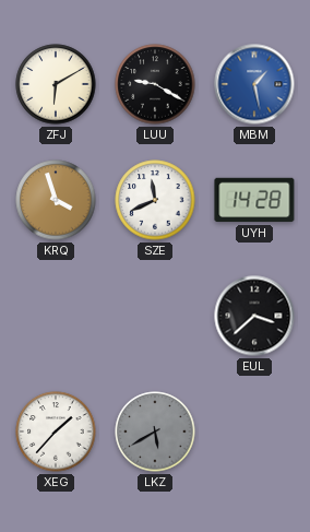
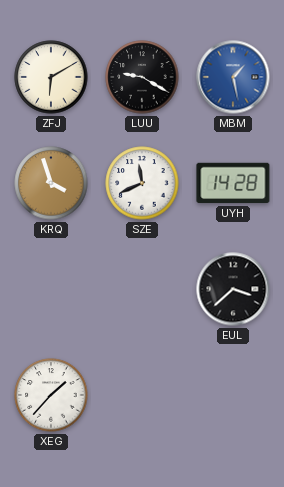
LKZ: 5:40 -> none
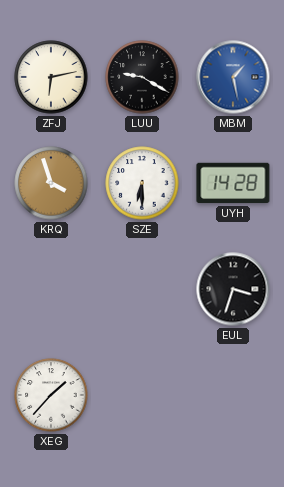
ZFJ: 6:10 -> 6:13
SZE: 11:41 -> 6:30
EUL: 3:38 -> 3:33
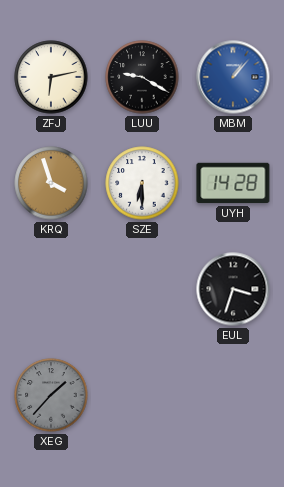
MBM: 1:28 -> 1:07
XEG dial: white -> grey
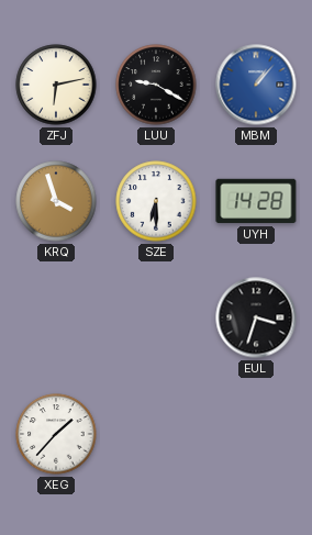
XEG dial: grey -> white
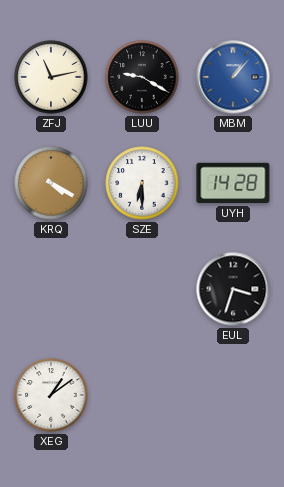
ZFJ: 6:13 -> 11:13
KRQ: 3:57 -> 4:20
XEG: 1:37 -> 1:09
